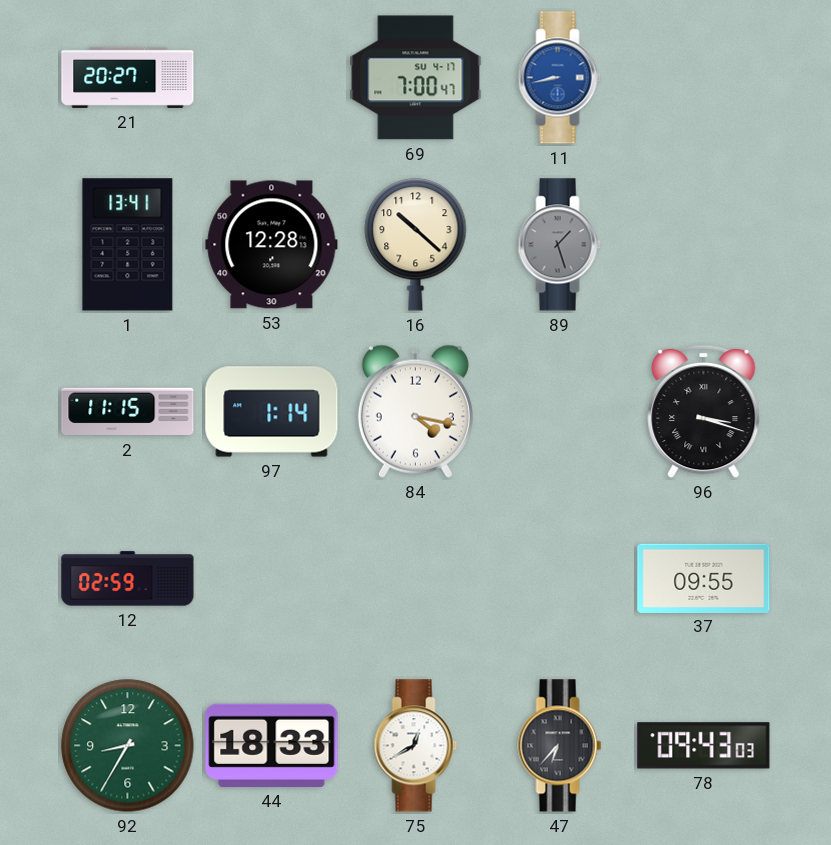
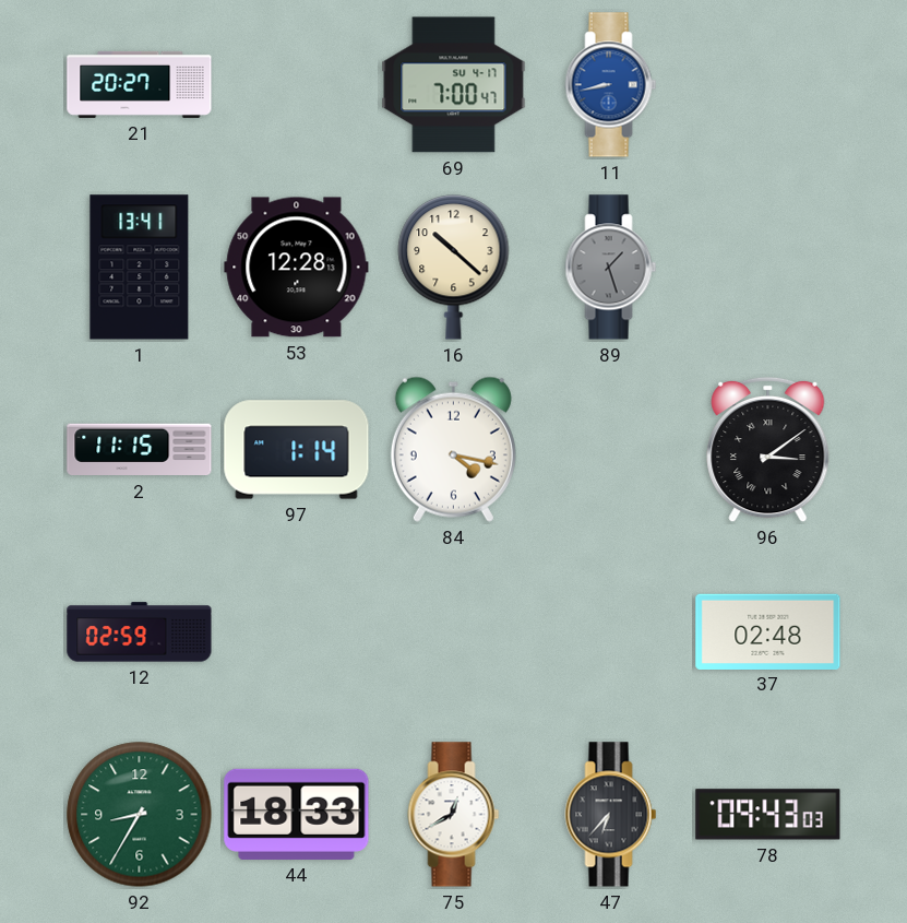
96: 3:18 -> 3:09
37: 09:55 -> 02:48
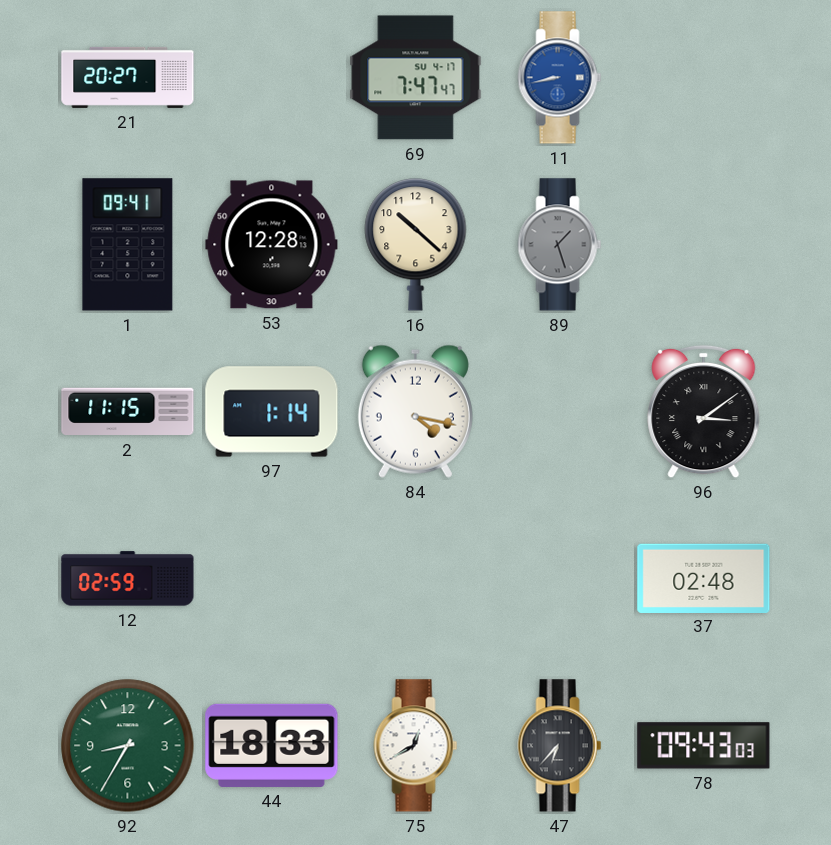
69: 7:00 -> 7:47
1: 13:41 -> 09:41
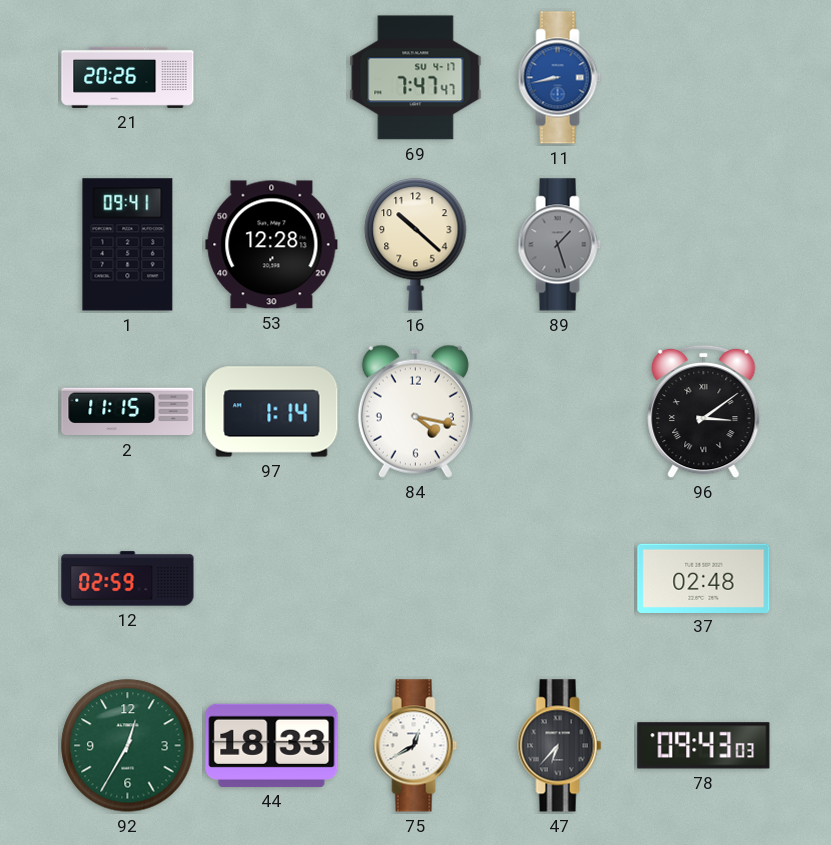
21: 20:27 -> 20:26
92: 8:35 -> 12:35
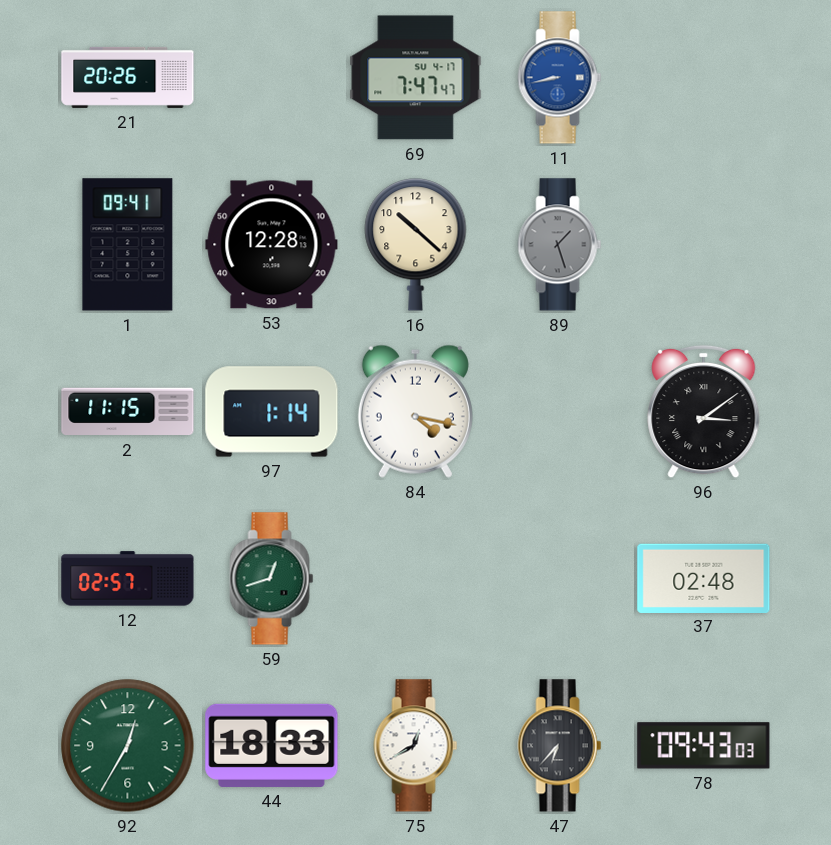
12: 02:59 -> 02:57
59: none -> 12:42
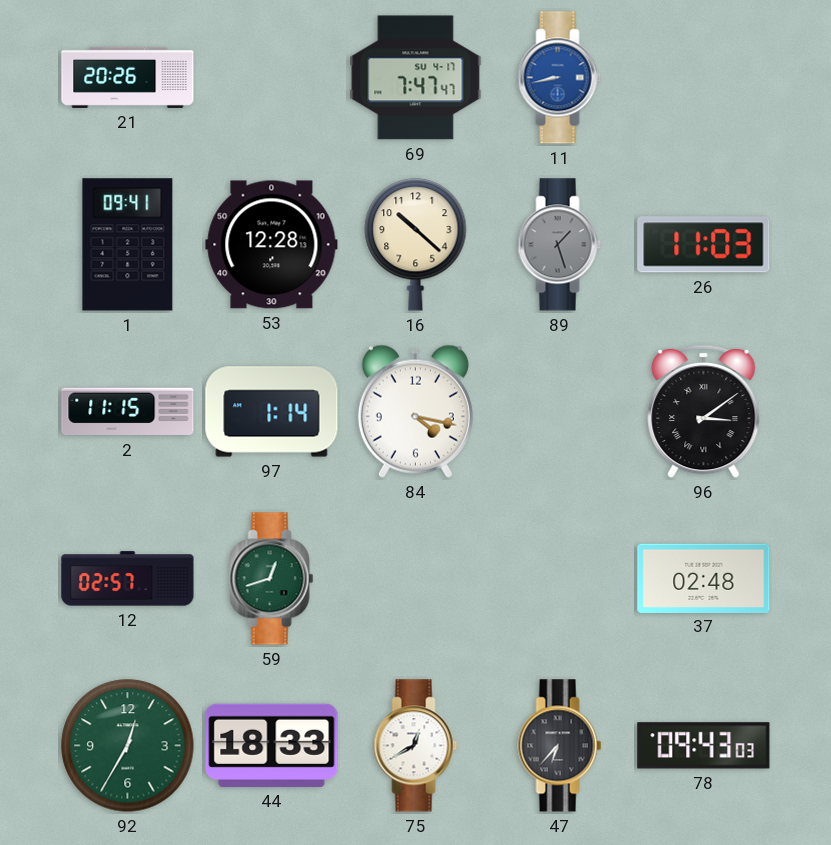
26: none -> 11:03
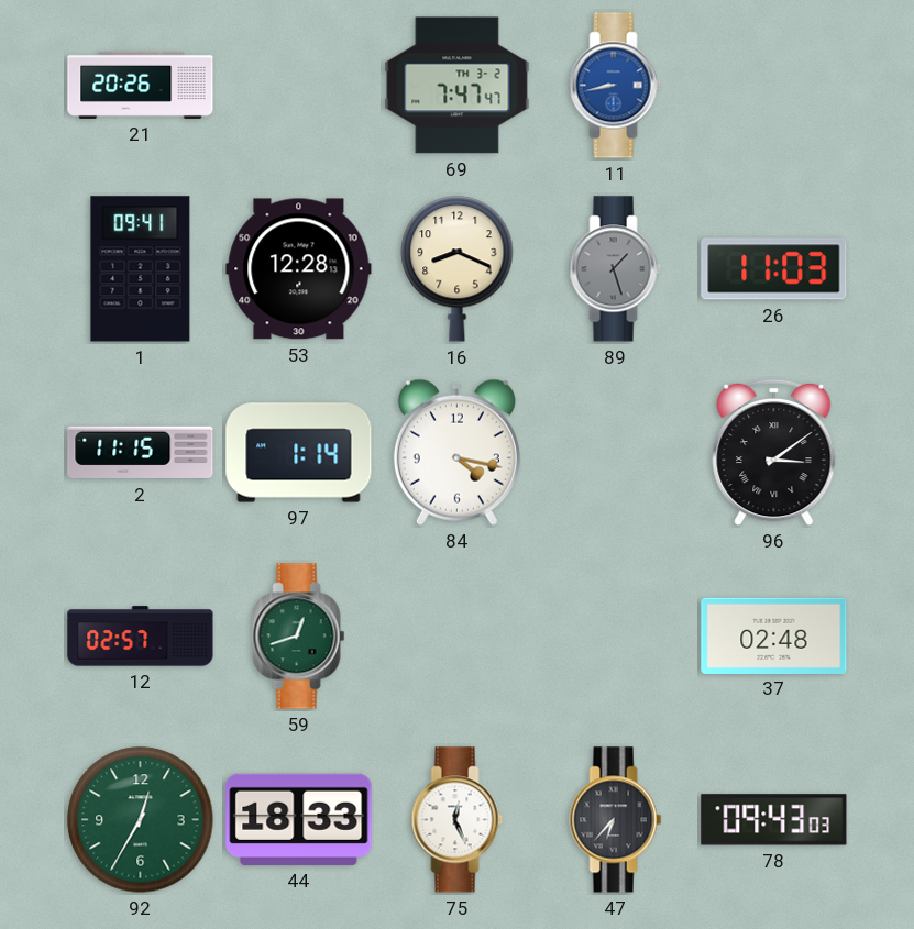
69 date: SU 4-17 -> TH 3-2
16: 10:22 -> 8:19
75: 12:40 -> 12:26
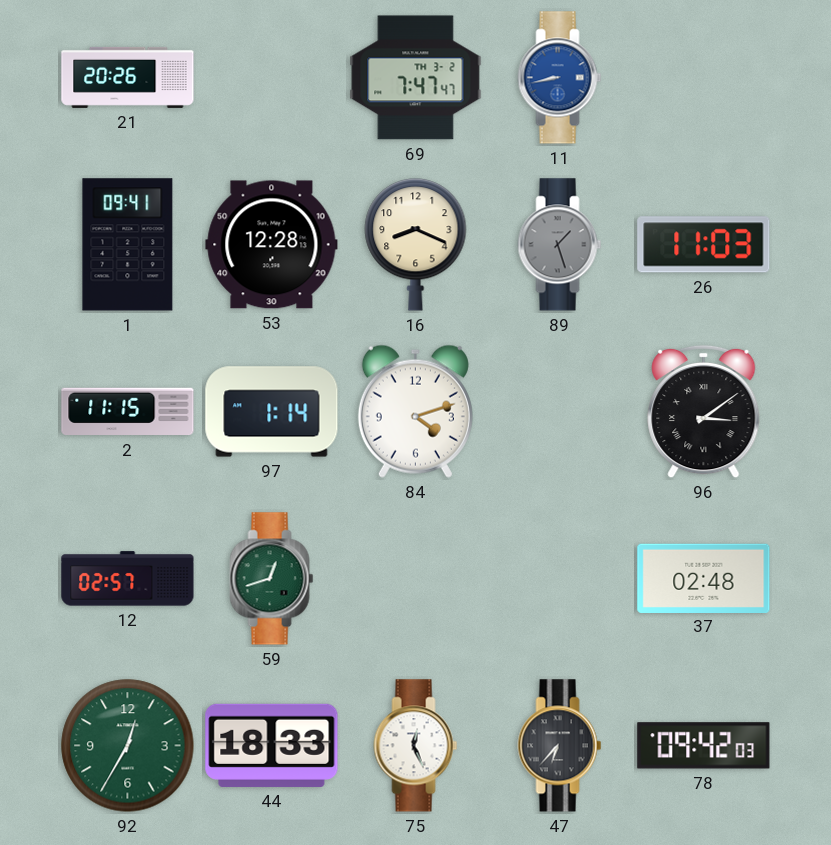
84: 4:17 -> 4:12
78: 09:43 -> 09:42
